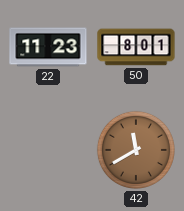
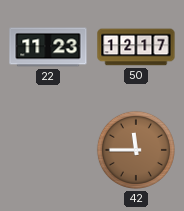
50: 8:01 -> 12:17
42: 11:40 -> 11:45
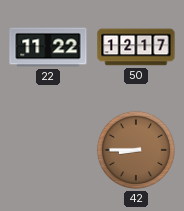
22: 11:23 -> 11:22
42: 11:45 -> 8:45
